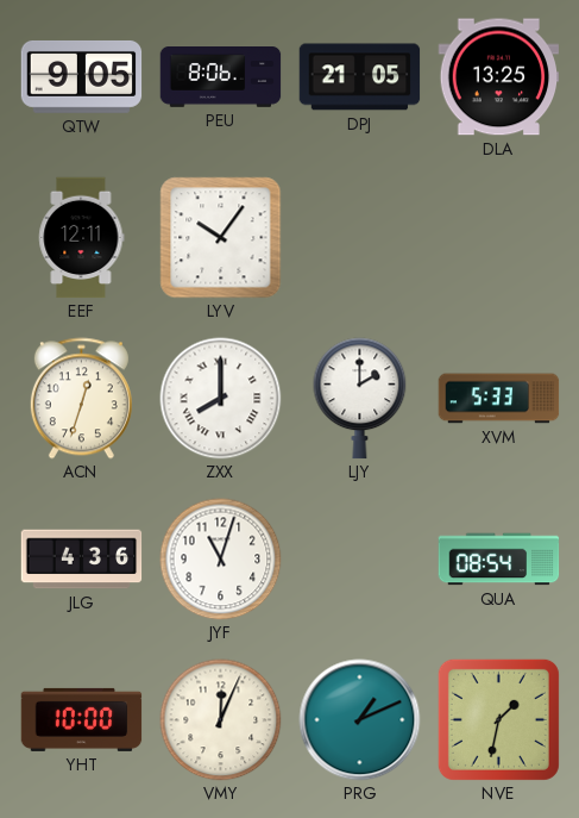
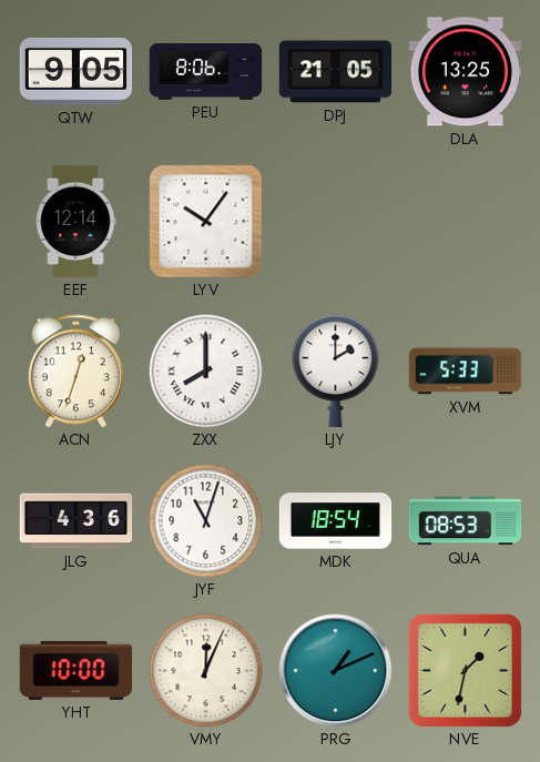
EEF: 12:11 -> 12:14
MDK: none -> 18:54
QUA: 08:54 -> 08:53
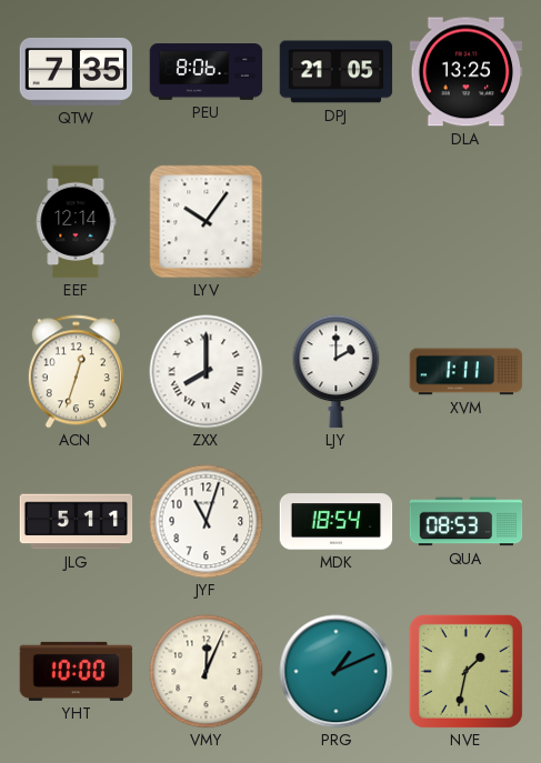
QTW: 9:05 -> 7:35
XVM: 5:33 -> 1:11
JLG: 4:36 -> 5:11
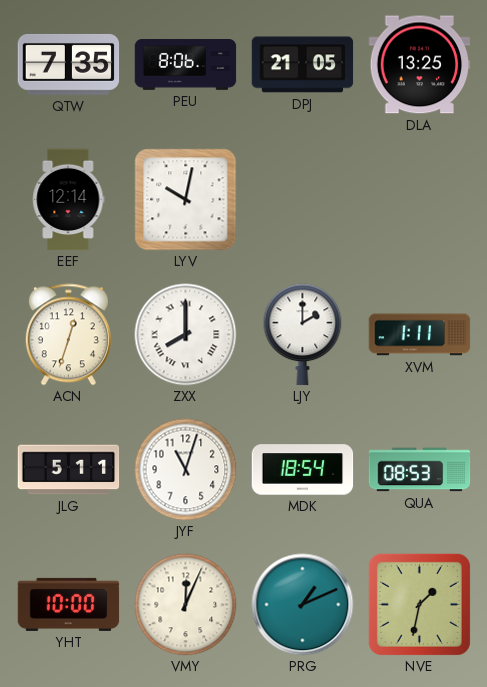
LYV: 10:06 -> 10:02
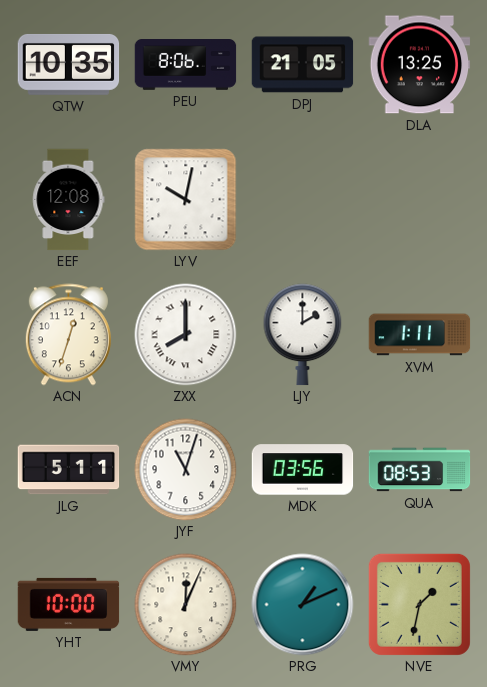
QTW: 7:35 -> 10:35
EEF: 12:14 -> 12:08
MDK: 18:54 -> 03:56
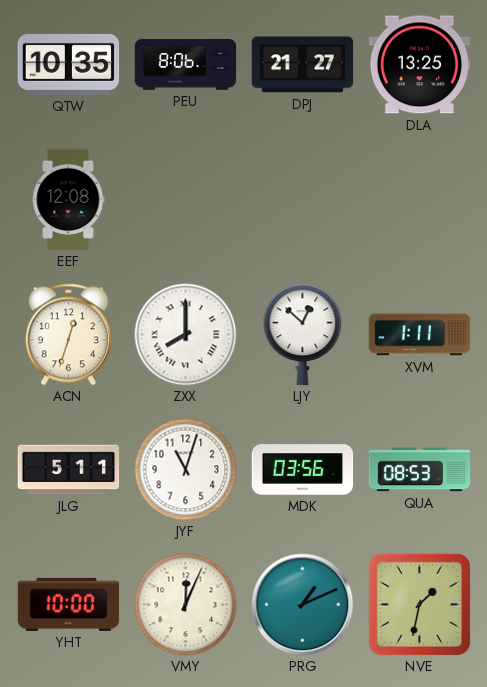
DPJ: 21:05 -> 21:27
LYV: 10:02 -> none
LJY: 2:00 -> 12:52
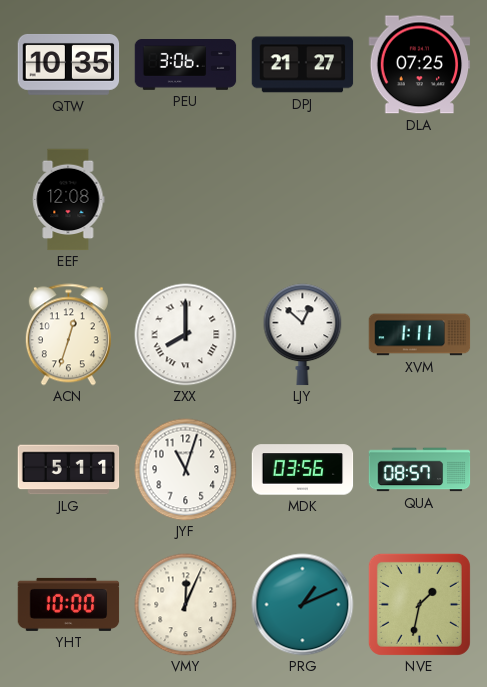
PEU: 8:06 -> 3:06
DLA: 13:25 -> 07:25
QUA: 08:53 -> 08:57
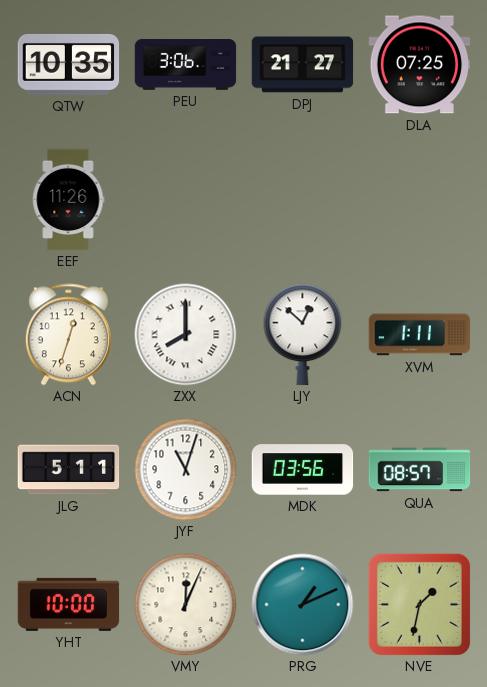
EEF: 12:08 -> 11:26
